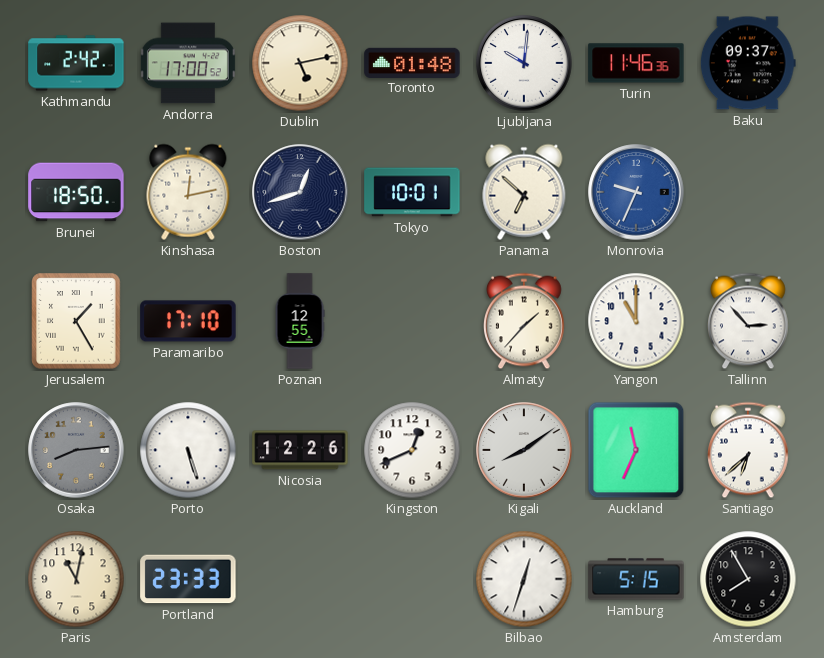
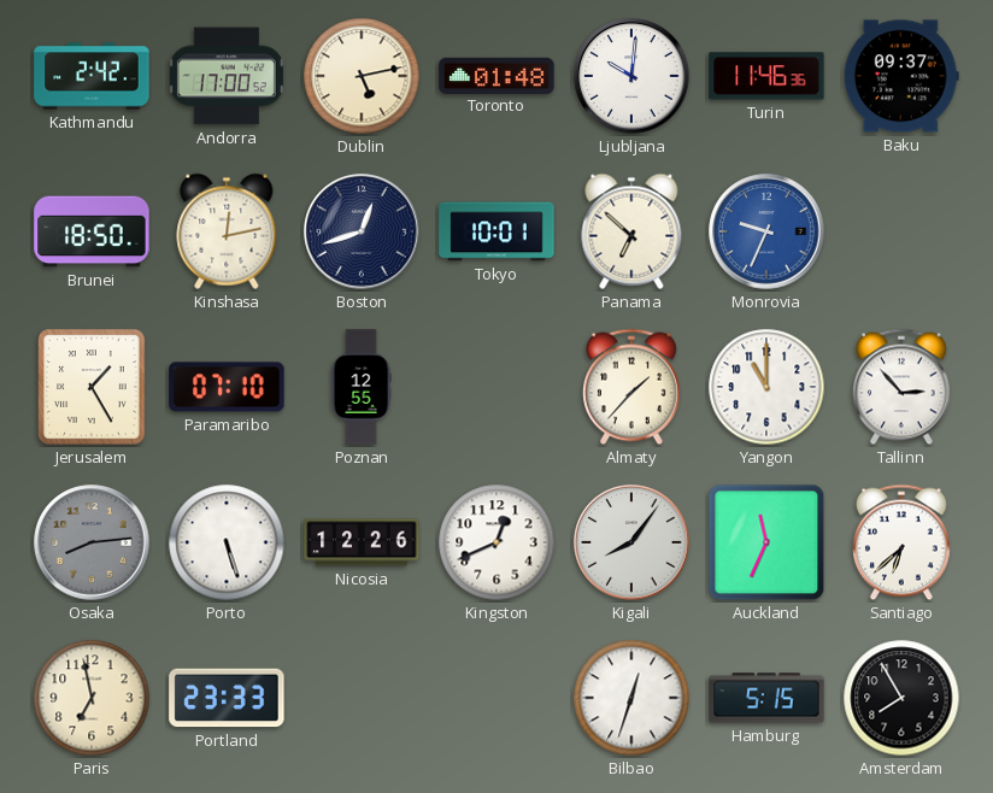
Paramaribo: 17:10 -> 07:10
Kigali: 8:09 -> 8:06
Paris: 11:02 -> 6:58
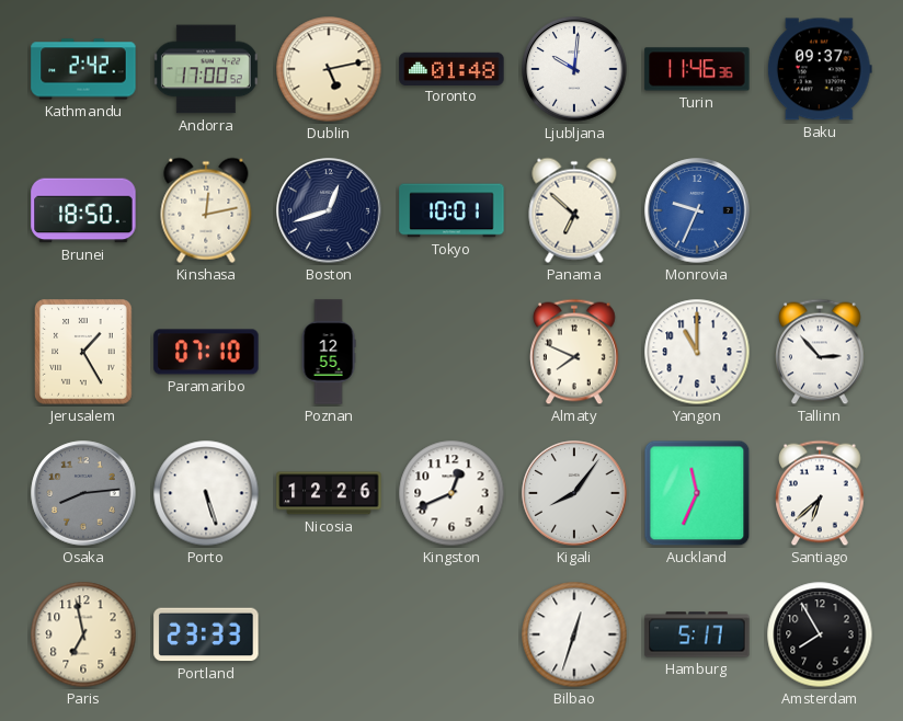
Almaty: 1:37 -> 7:49
Hamburg: 5:15 -> 5:17
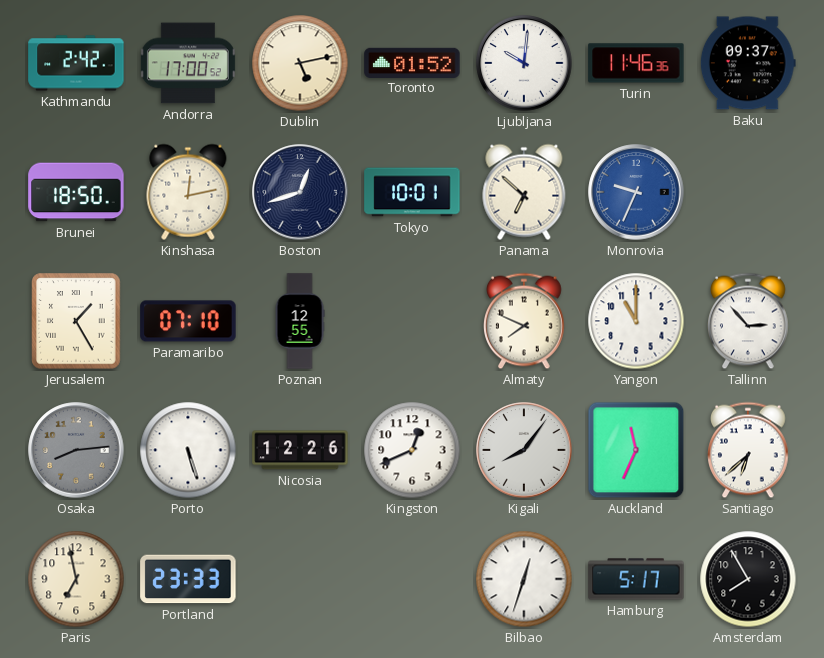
Toronto: 01:48 -> 01:52
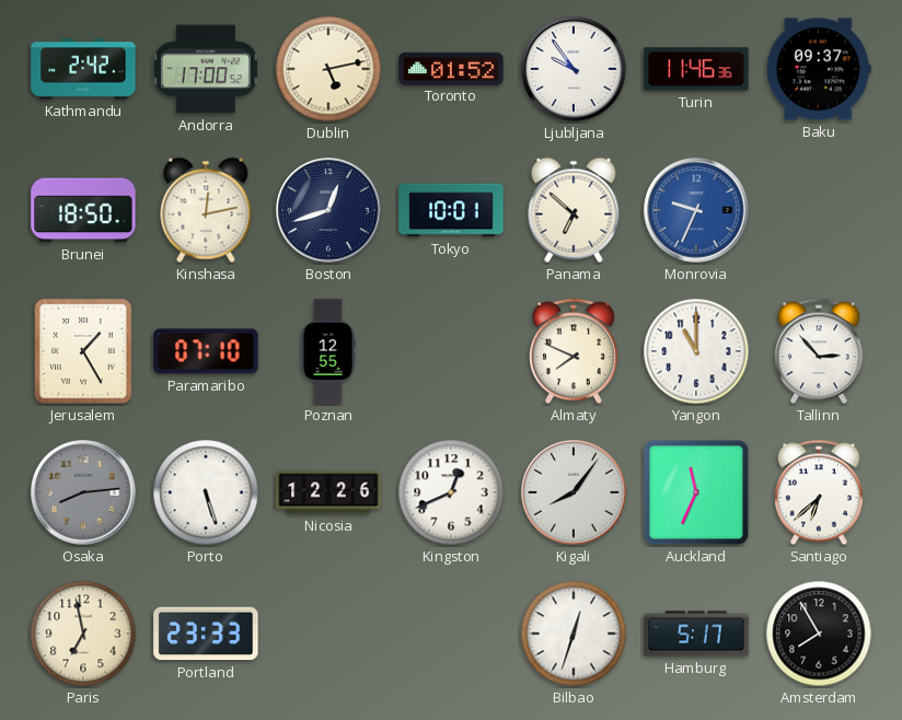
Ljubljana: 10:01 -> 9:54
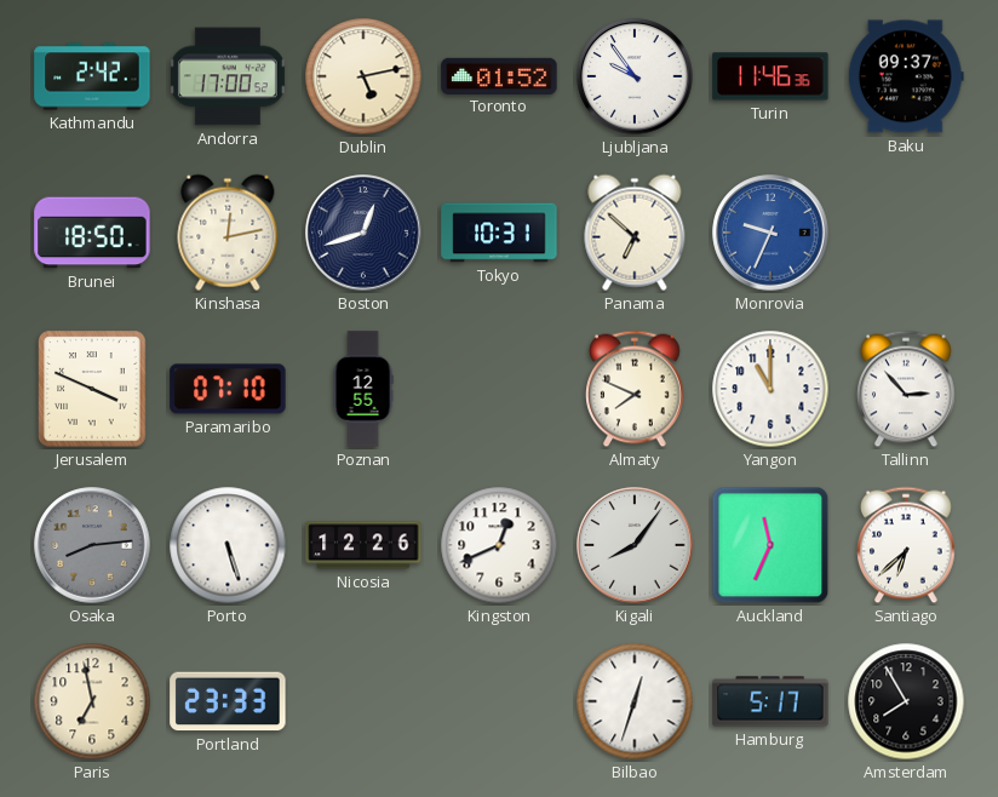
Tokyo: 10:01 -> 10:31
Jerusalem: 1:25 -> 3:49
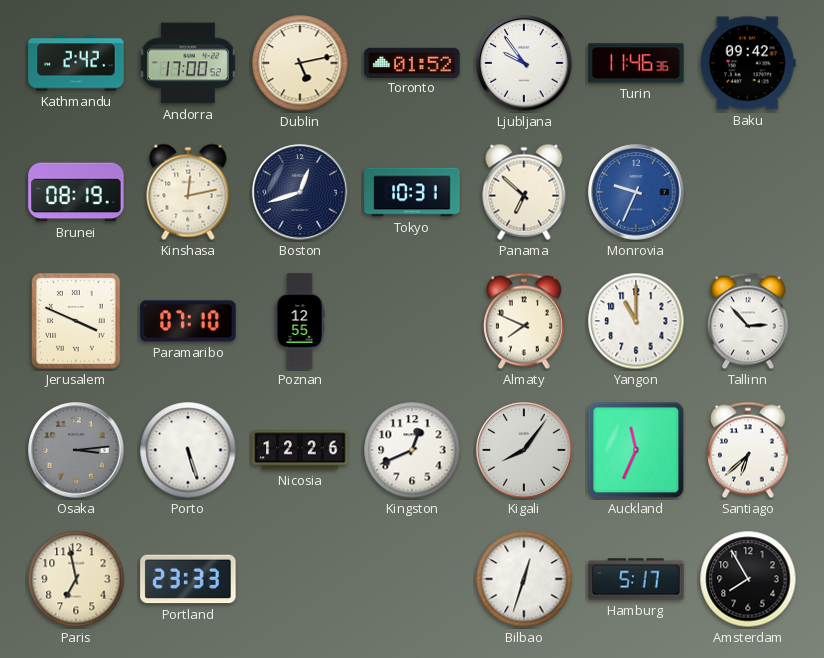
Baku: 09:37 -> 09:42
Brunei: 18:50 -> 08:19
Osaka: 8:14 -> 3:14
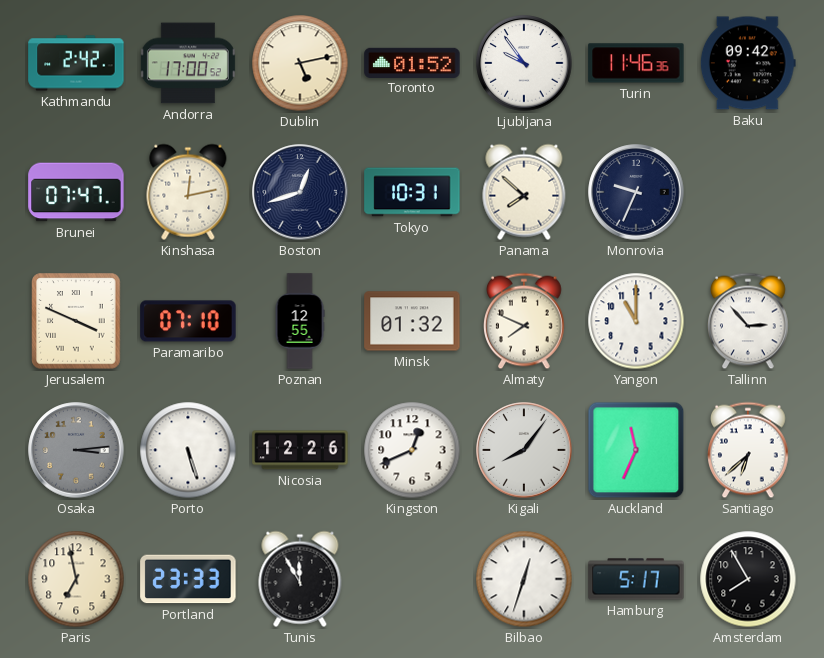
Brunei: 08:19 -> 07:47
Panama: 6:52 -> 7:52
Monrovia dial: blue -> navy
Minsk: none -> 01:32
Tunis: none -> 11:55
